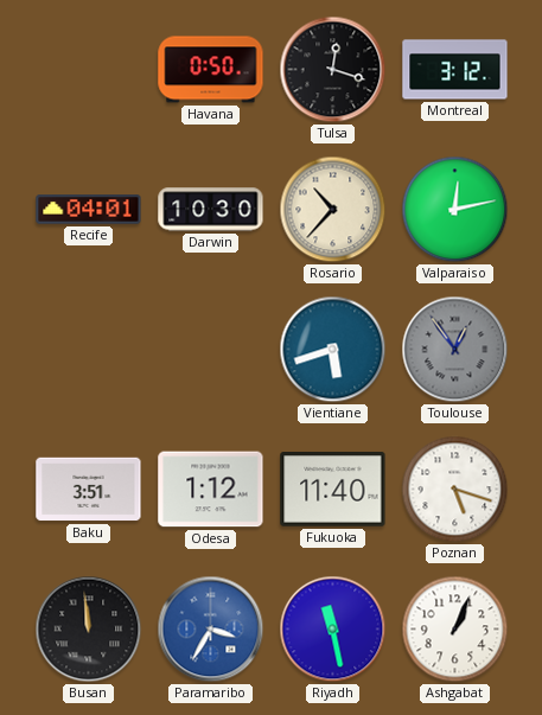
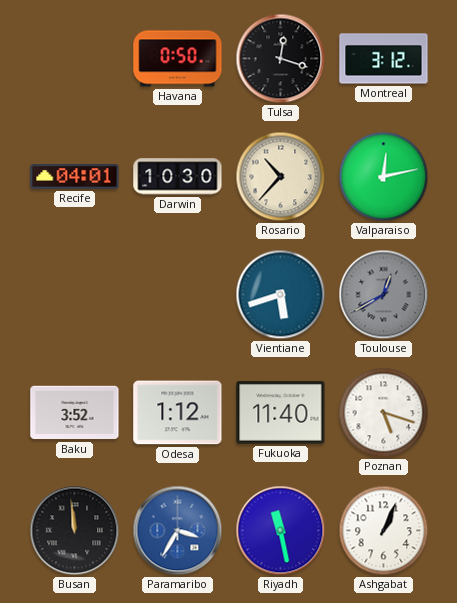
Toulouse: 12:54 -> 12:40
Baku: 3:51 -> 3:52
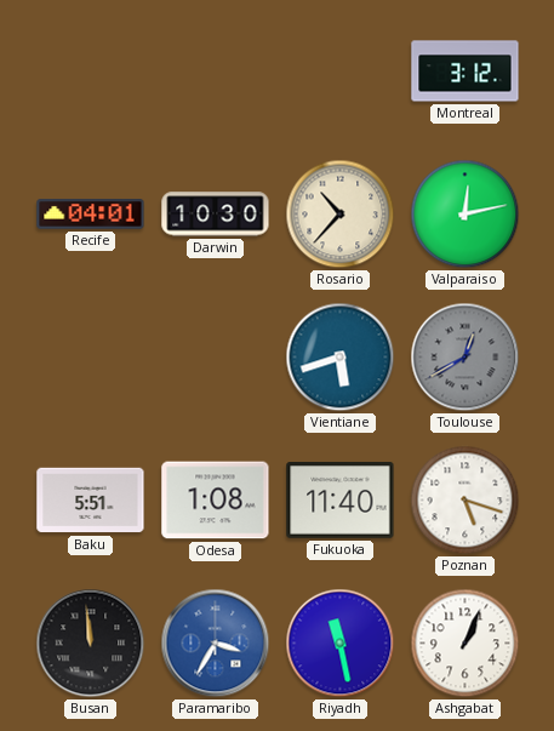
Havana: 0:50 -> none
Tulsa: 12:18 -> none
Baku: 3:52 -> 5:51
Odesa: 1:12 -> 1:08
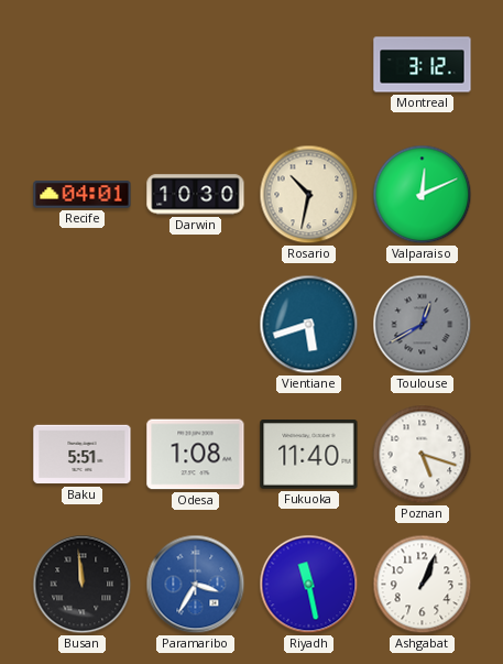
Rosario: 10:37 -> 10:32
Valparaiso: 12:13 -> 12:11
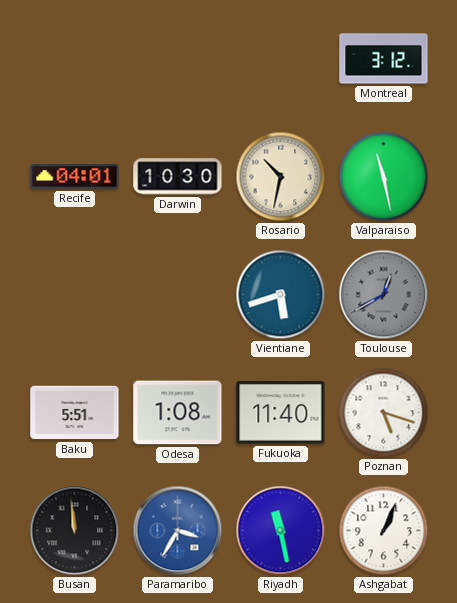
Valparaiso: 12:11 -> 11:28
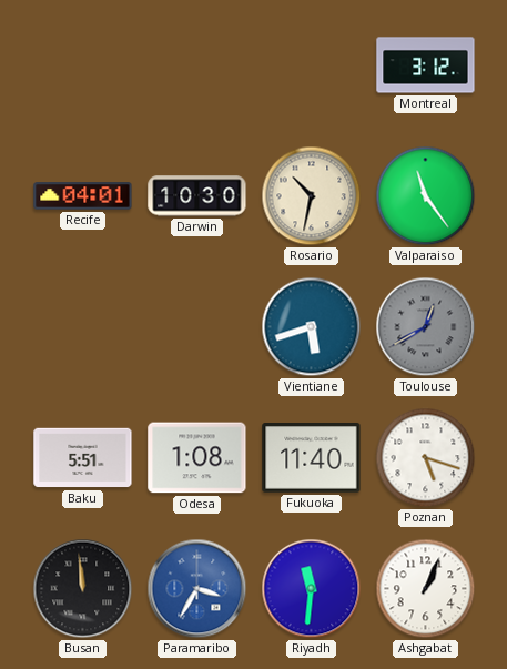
Valparaiso: 11:28 -> 11:24
Riyadh: 11:28 -> 11:31
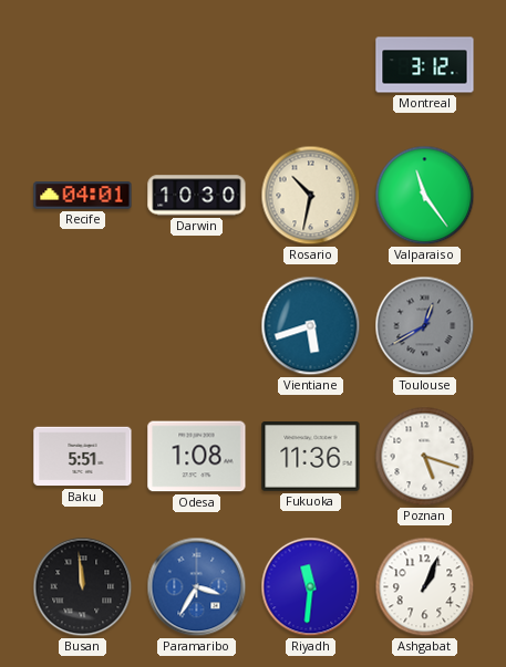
Fukuoka: 11:40 -> 11:36
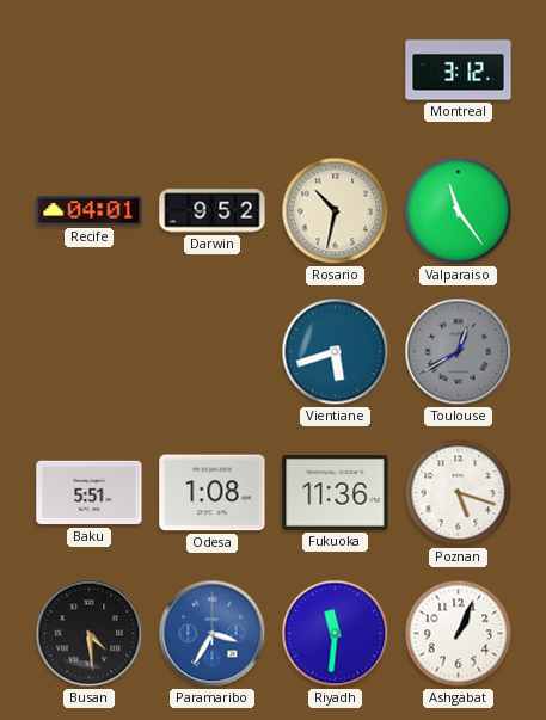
Darwin: 10:30 -> 9:52
Busan: 11:59 -> 4:29
